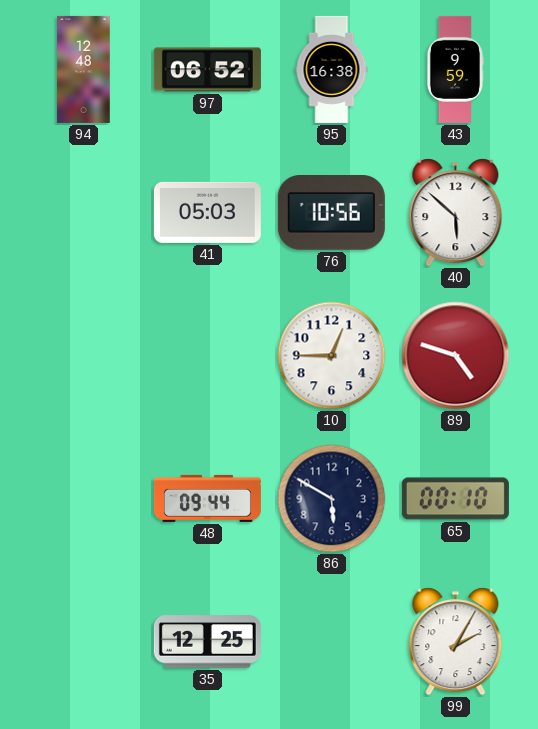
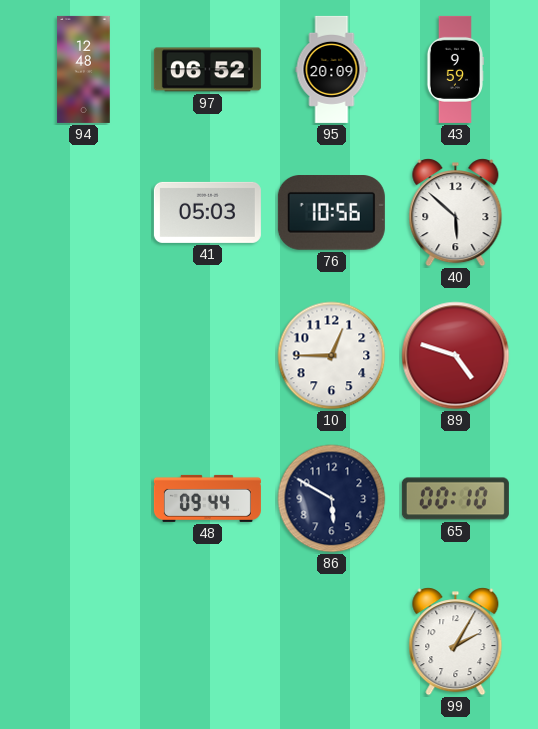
95: 16:38 -> 20:09
35: 12:25 -> none
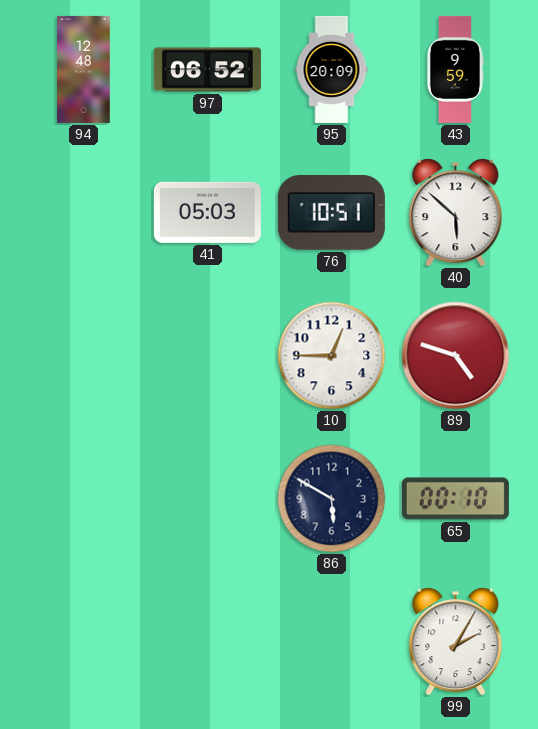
76: 10:56 -> 10:51
48: 09:44 -> none
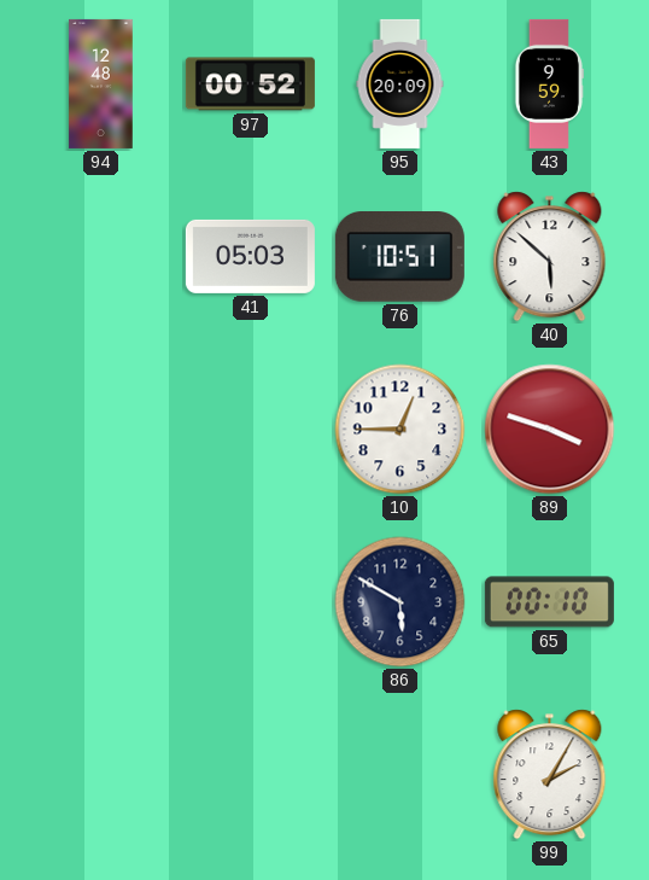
97: 06:52 -> 00:52
89: 4:48 -> 3:48
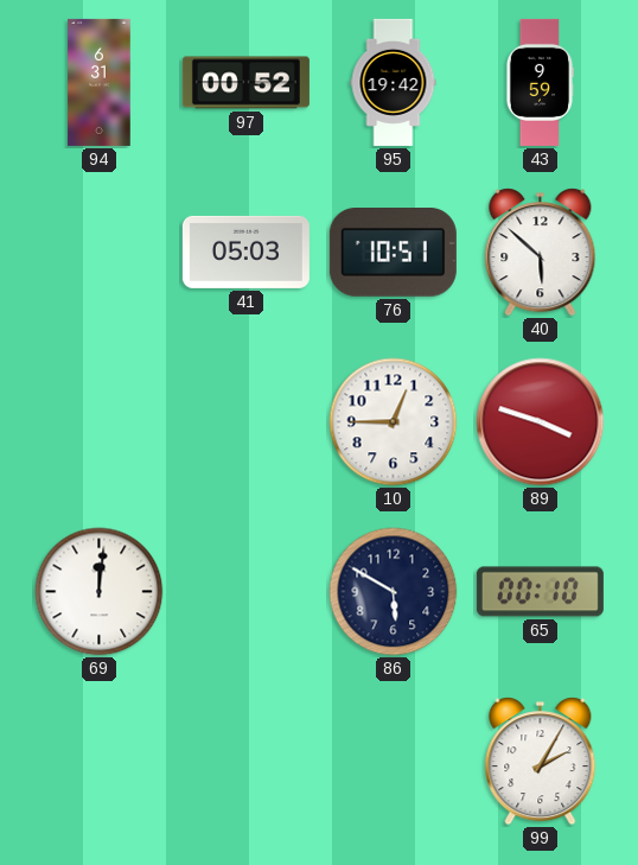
94: 12:48 -> 6:31
95: 20:09 -> 19:42
69: none -> 12:01
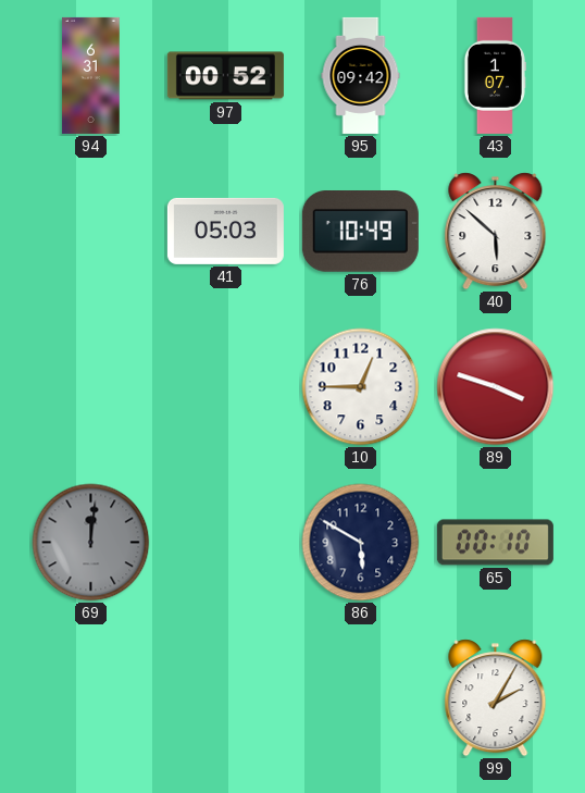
95: 19:42 -> 09:42
43: 9:59 -> 1:07
76: 10:51 -> 10:49
69 dial: white -> grey
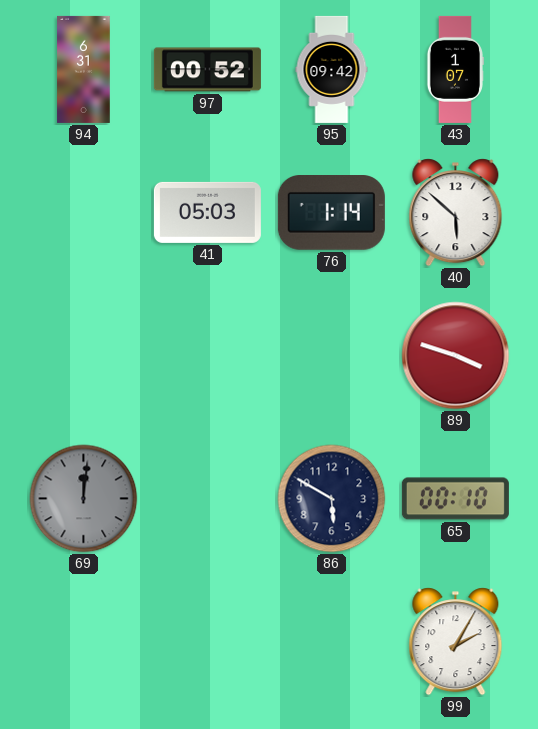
76: 10:49 -> 1:14
10: 12:45 -> none
